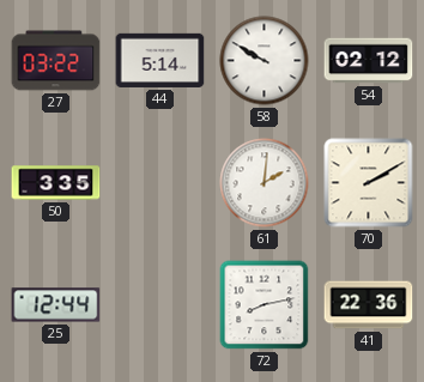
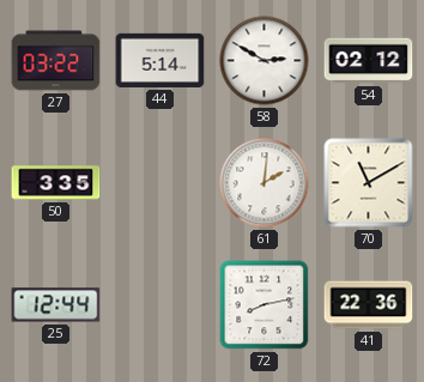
58: 9:50 -> 2:50
70: 2:10 -> 11:10
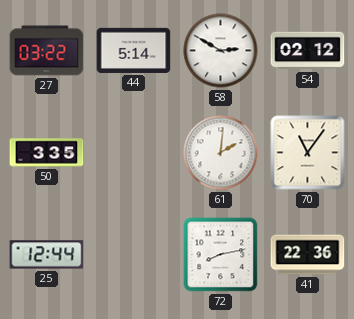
70: 11:10 -> 11:06
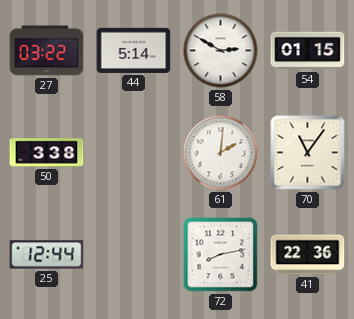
54: 02:12 -> 01:15
50: 3:35 -> 3:38
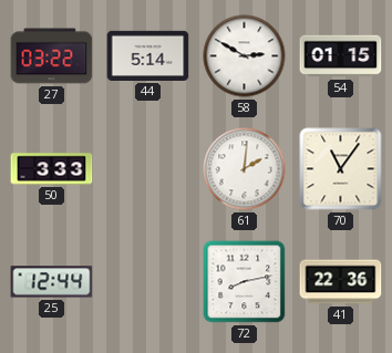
50: 3:38 -> 3:33
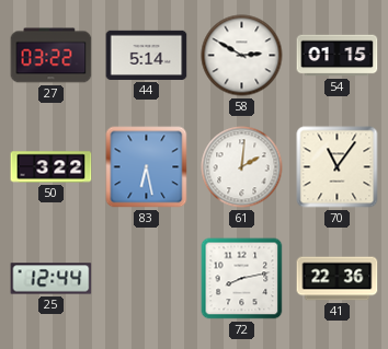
50: 3:33 -> 3:22
83: none -> 6:28
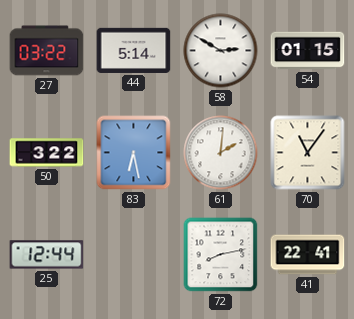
41: 22:36 -> 22:41
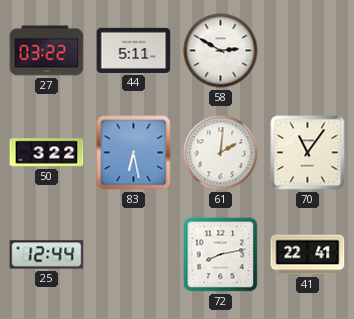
44: 5:14 -> 5:11
54: 01:15 -> none
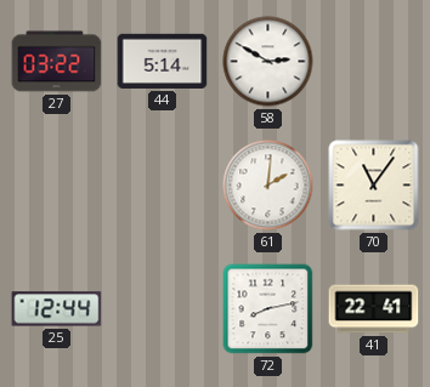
44: 5:11 -> 5:14
50: 3:22 -> none
83: 6:28 -> none
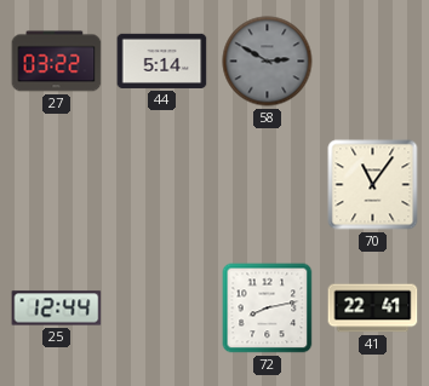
58 dial: white -> grey
61: 2:01 -> none
